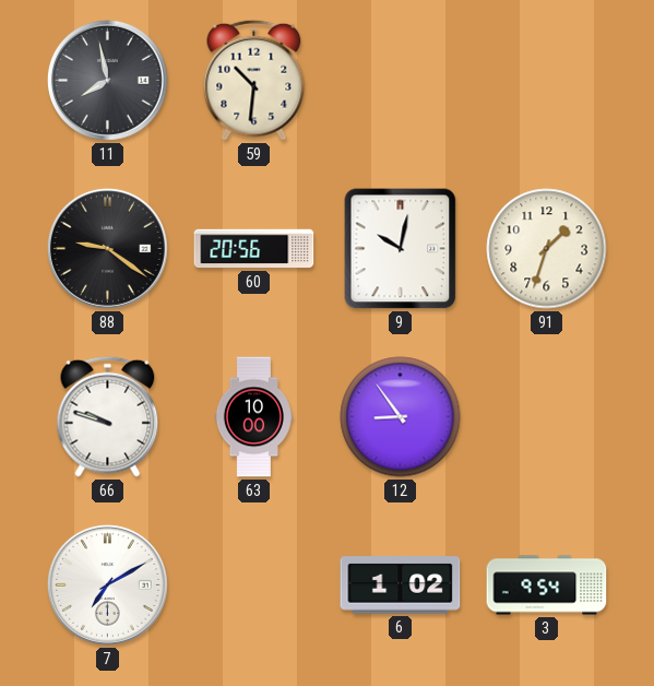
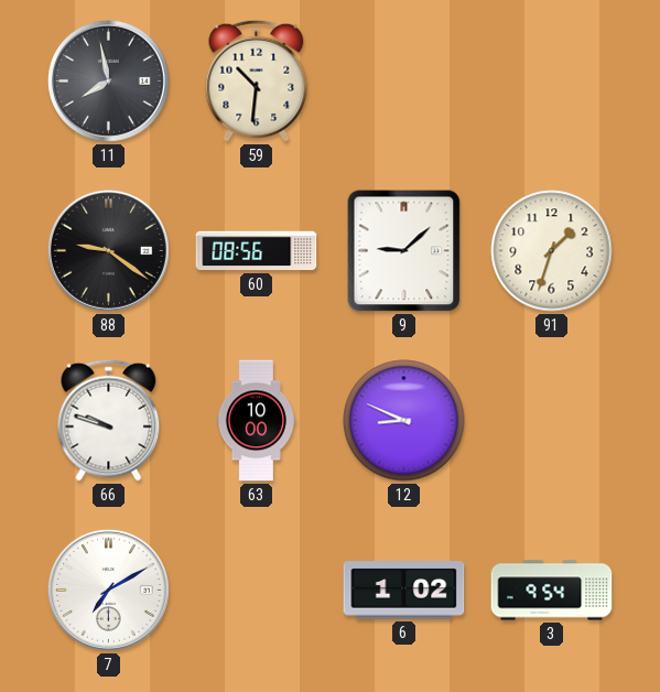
60: 20:56 -> 08:56
9: 10:02 -> 9:08
12: 8:54 -> 8:49
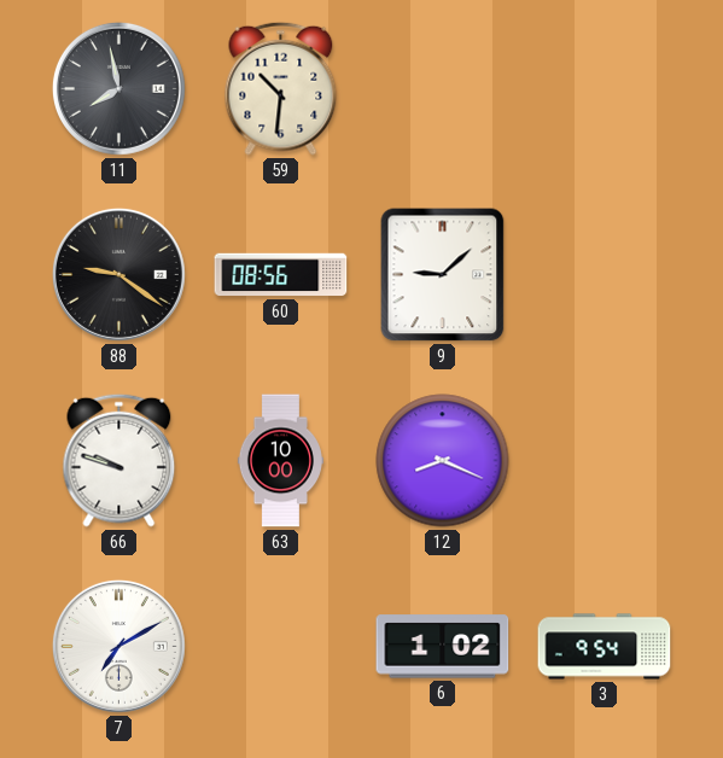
91: 1:33 -> none
12: 8:49 -> 8:19
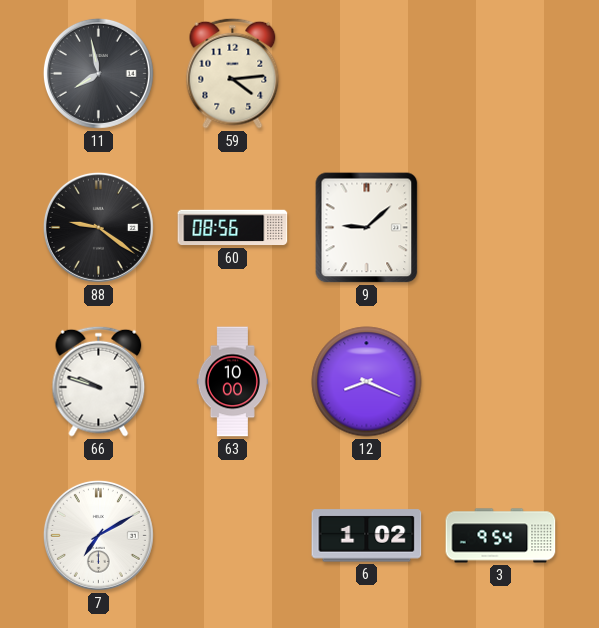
59: 10:31 -> 4:14
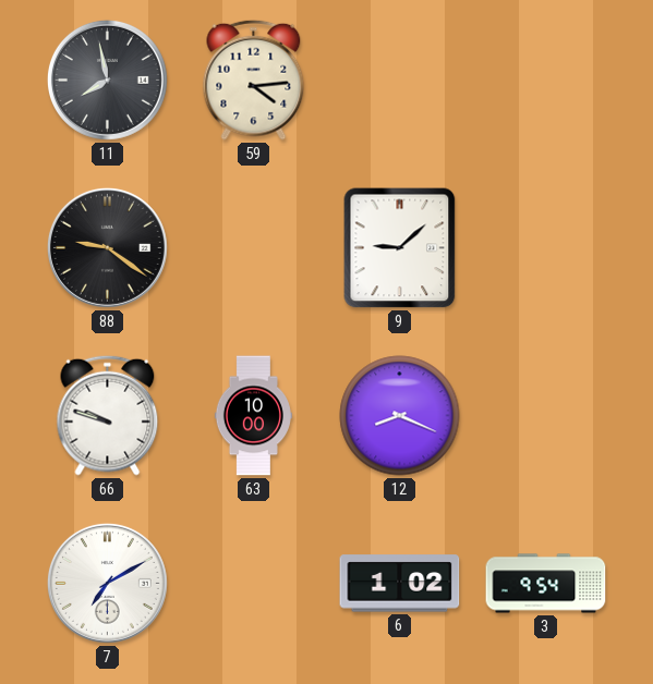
60: 08:56 -> none
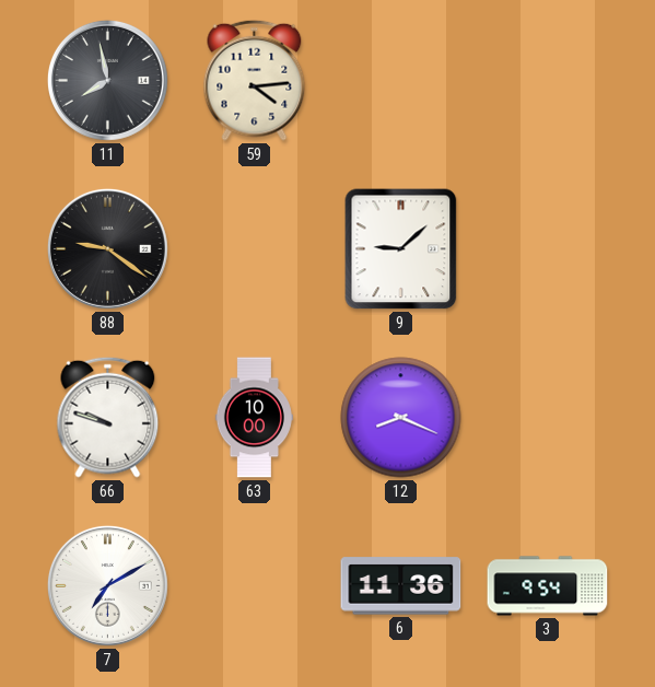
6: 1:02 -> 11:36
